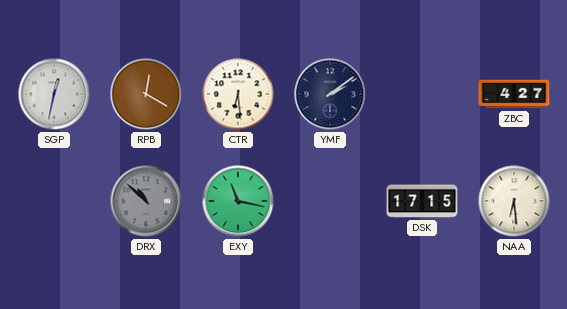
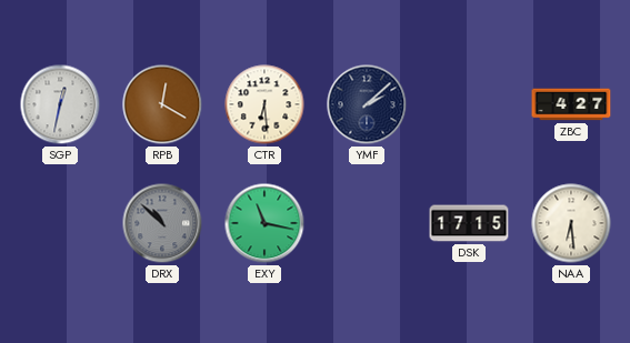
YMF: 2:09 -> 2:08
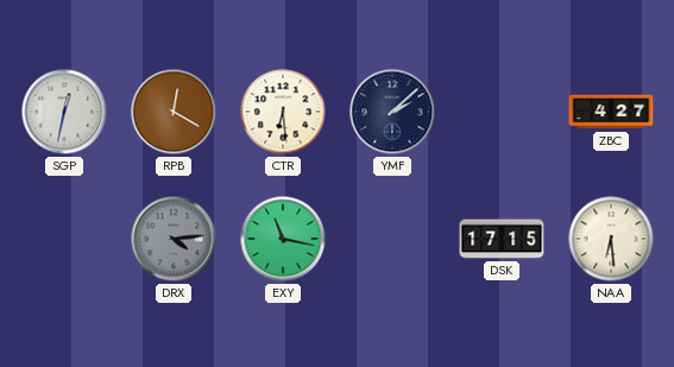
DRX: 10:52 -> 4:14
